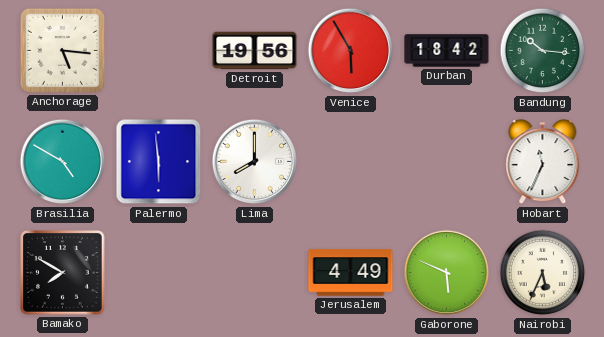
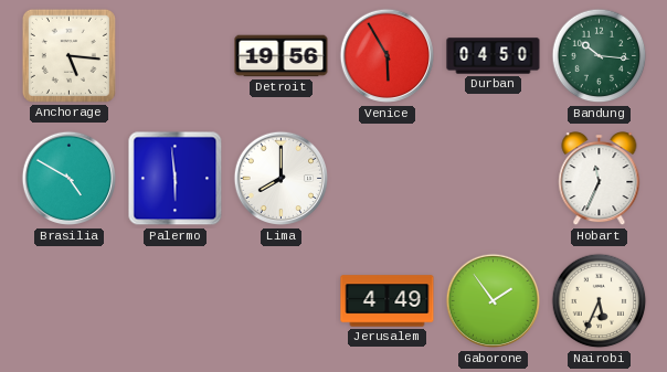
Durban: 18:42 -> 04:50
Bamako: 7:50 -> none
Gaborone: 5:49 -> 1:54
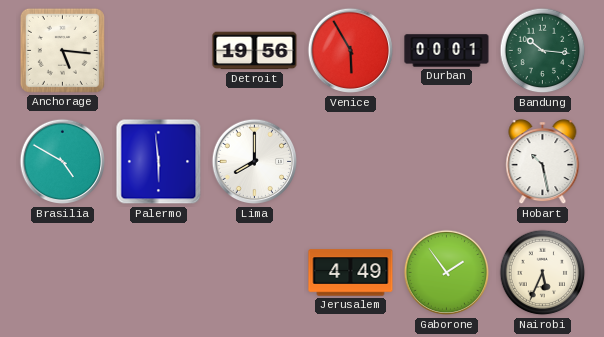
Durban: 04:50 -> 00:01
Hobart: 11:34 -> 10:28
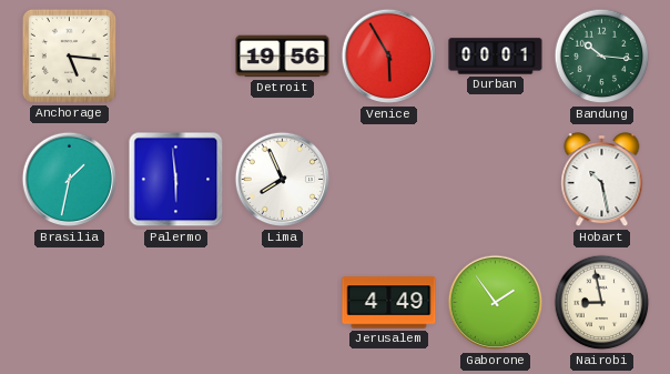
Brasilia: 4:50 -> 1:32
Lima: 8:00 -> 7:56
Nairobi: 5:34 -> 8:58
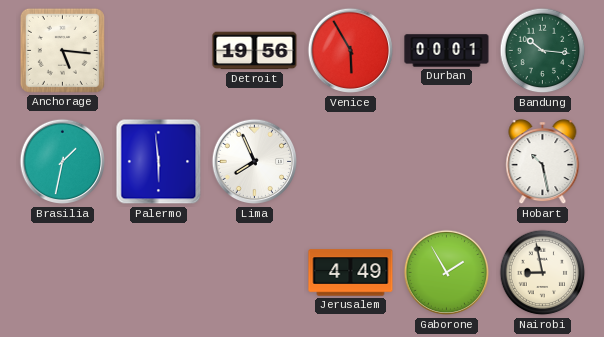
Gaborone: 1:54 -> 1:55
